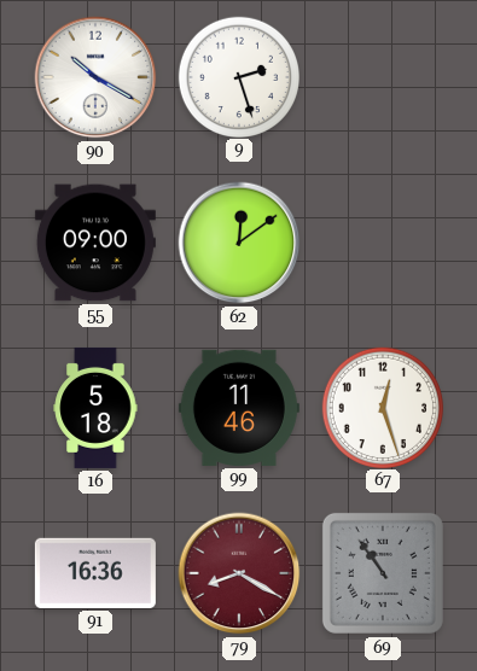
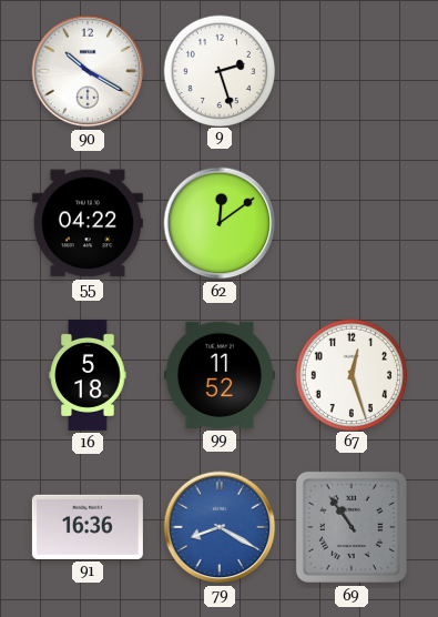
55: 09:00 -> 04:22
99: 11:46 -> 11:52
79 dial: burgundy -> blue
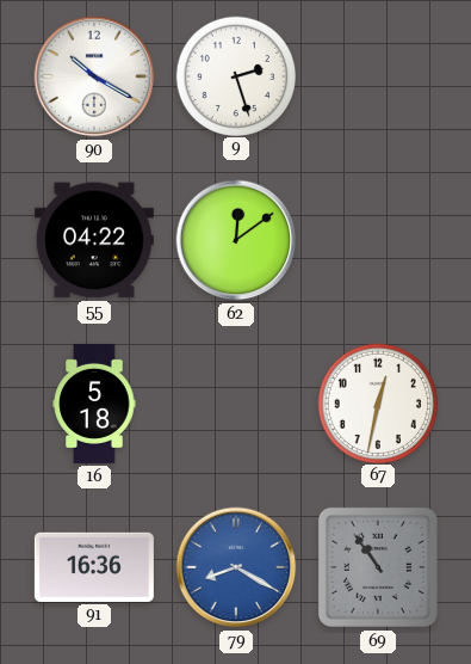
99: 11:52 -> none
67: 12:27 -> 12:32
